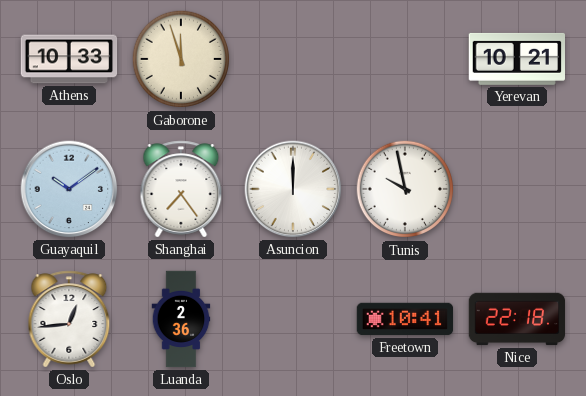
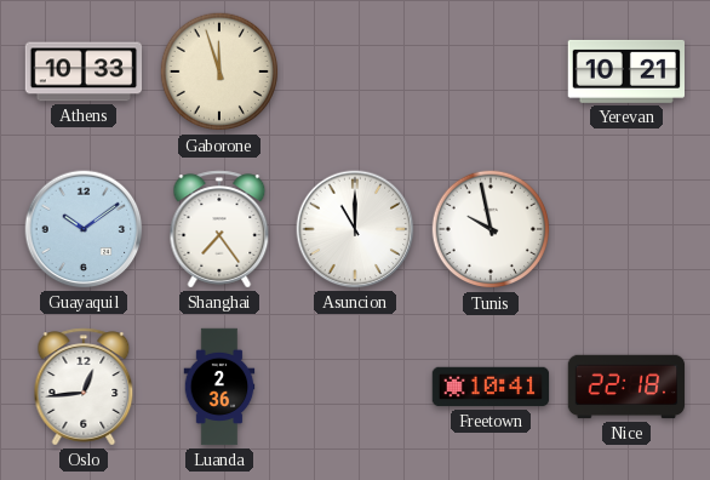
Asuncion: 12:00 -> 11:00
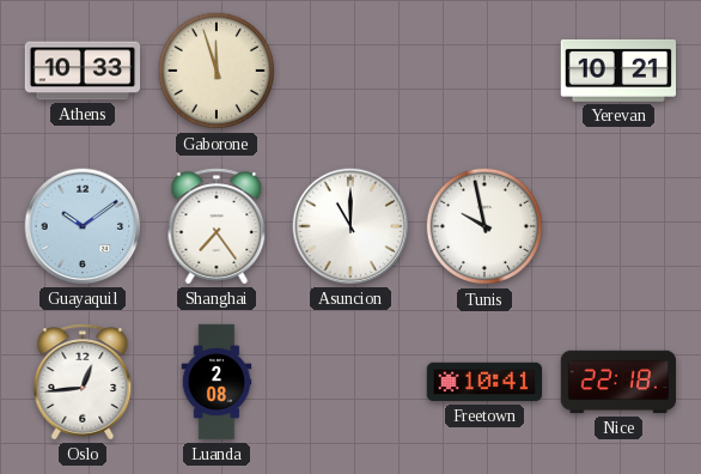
Luanda: 2:36 -> 2:08
